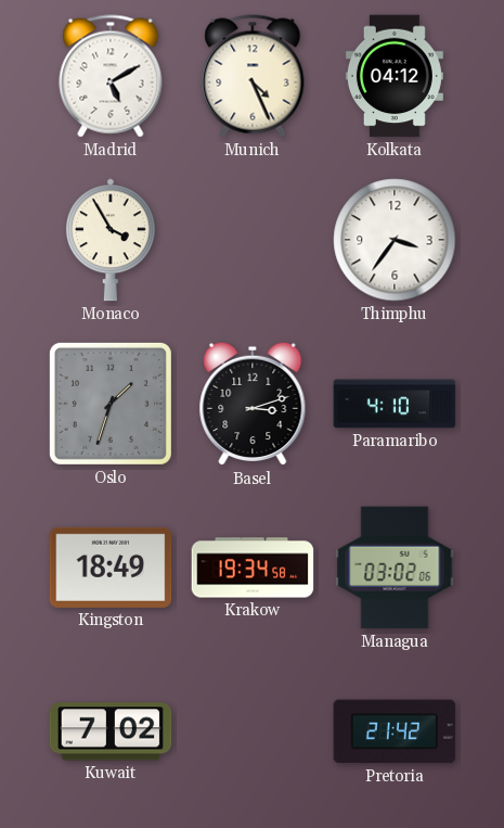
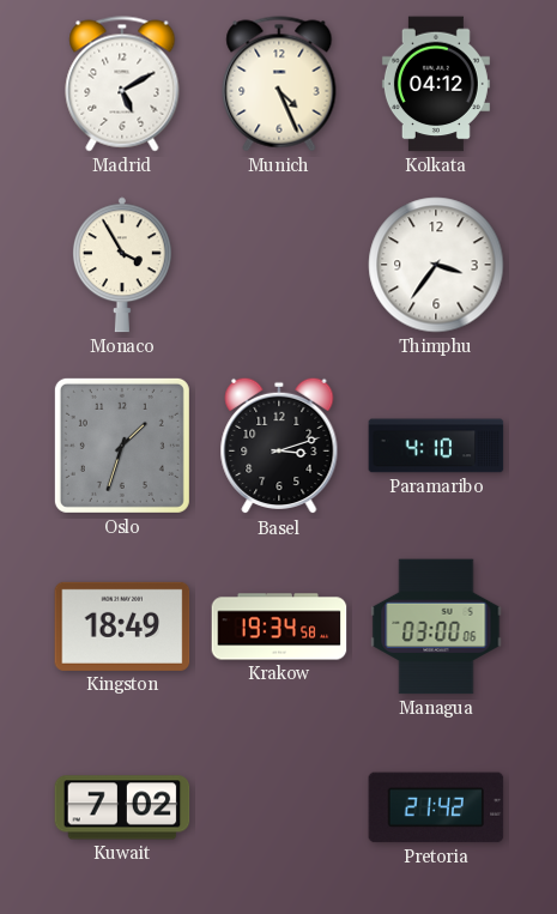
Managua: 03:02 -> 03:00
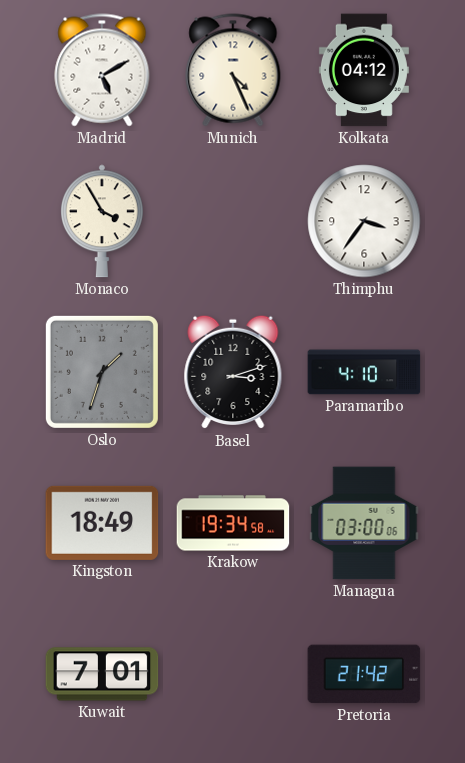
Kuwait: 7:02 -> 7:01
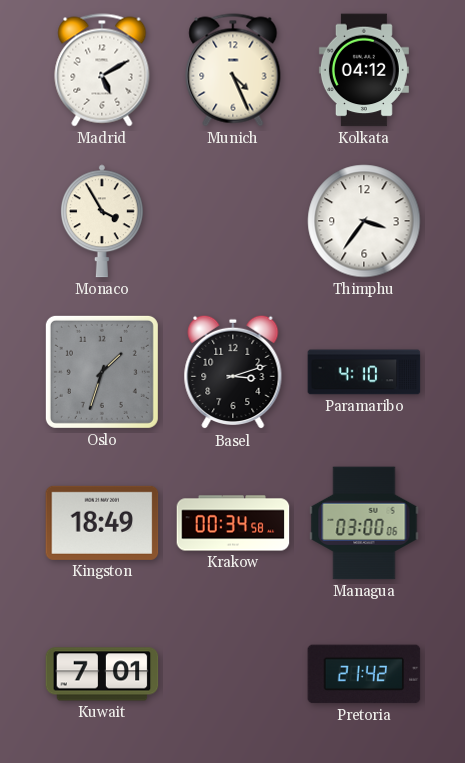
Krakow: 19:34 -> 00:34
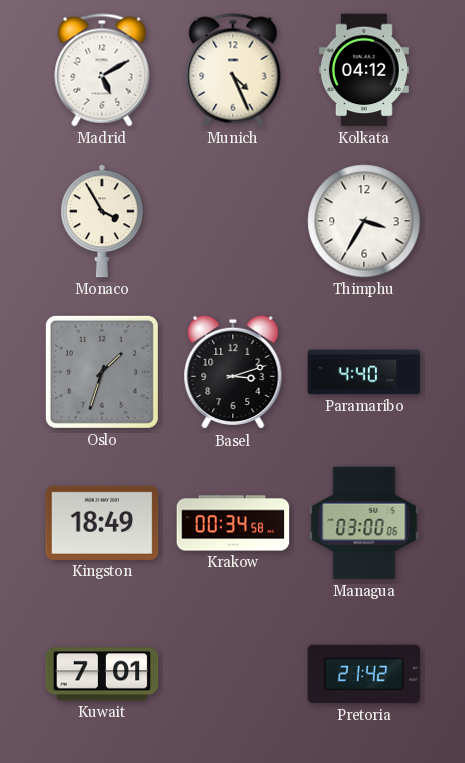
Thimphu: 3:36 -> 3:35
Paramaribo: 4:10 -> 4:40
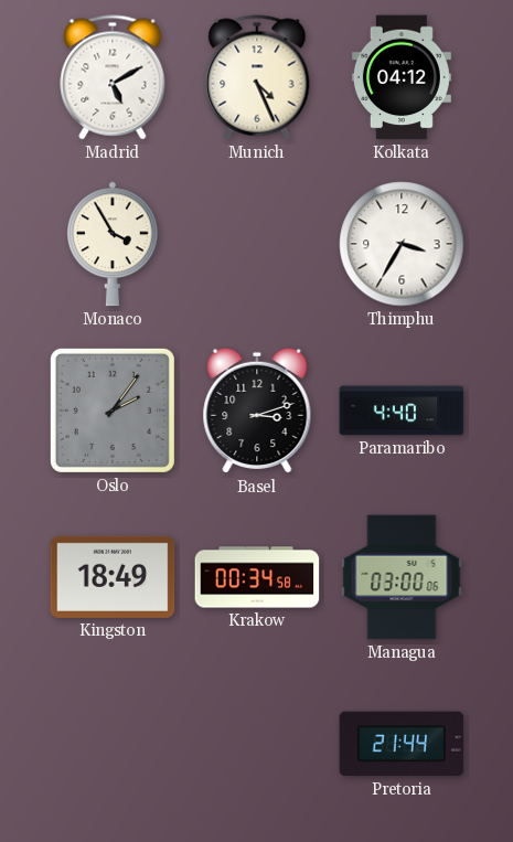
Oslo: 1:33 -> 2:06
Kuwait: 7:01 -> none
Pretoria: 21:42 -> 21:44
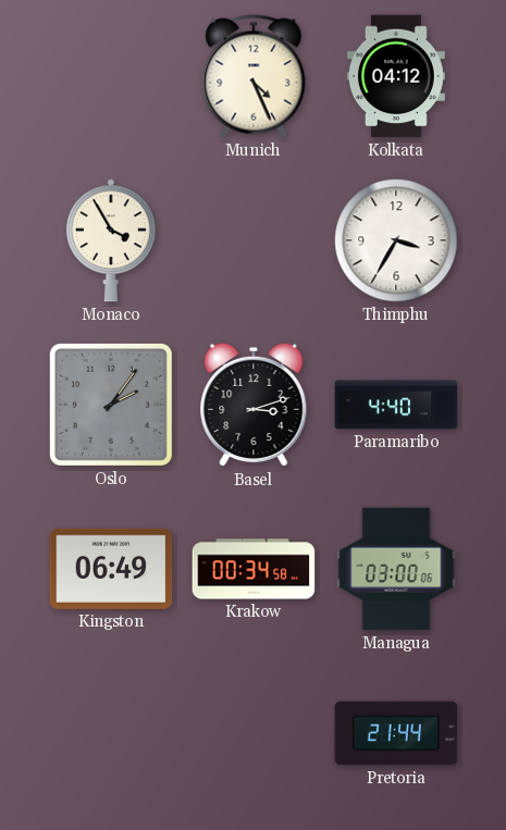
Madrid: 5:10 -> none
Kingston: 18:49 -> 06:49
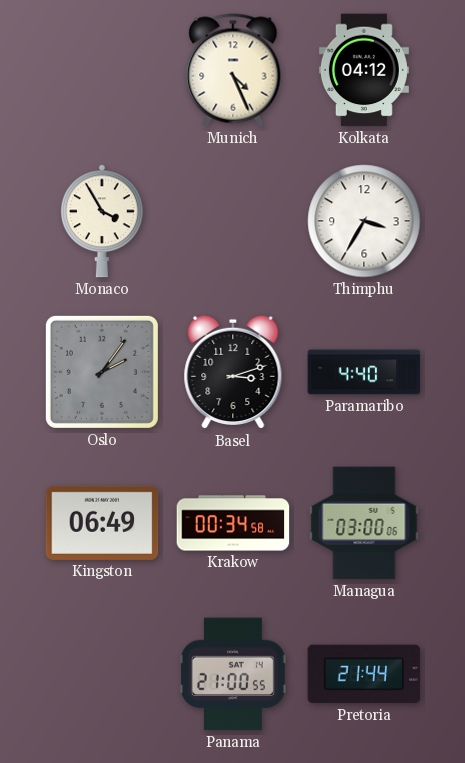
Panama: none -> 21:00
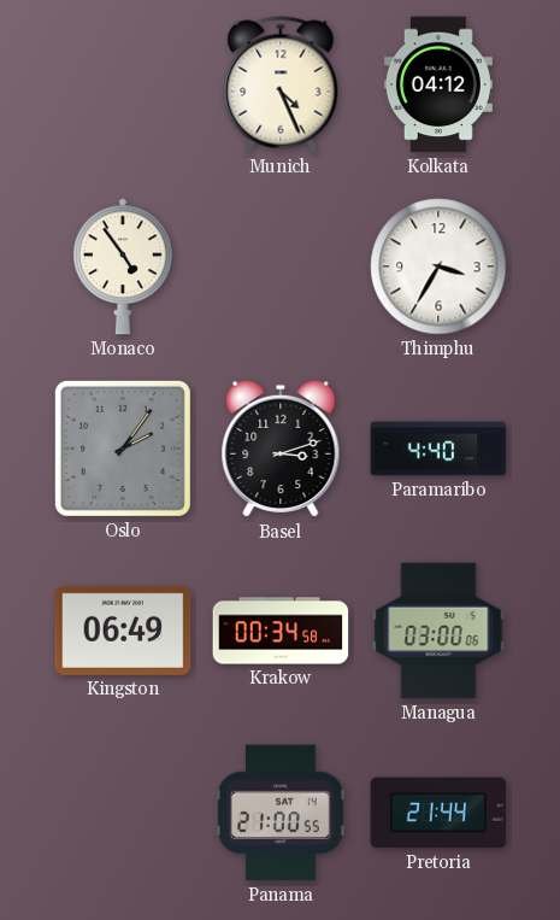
Monaco: 3:55 -> 4:54
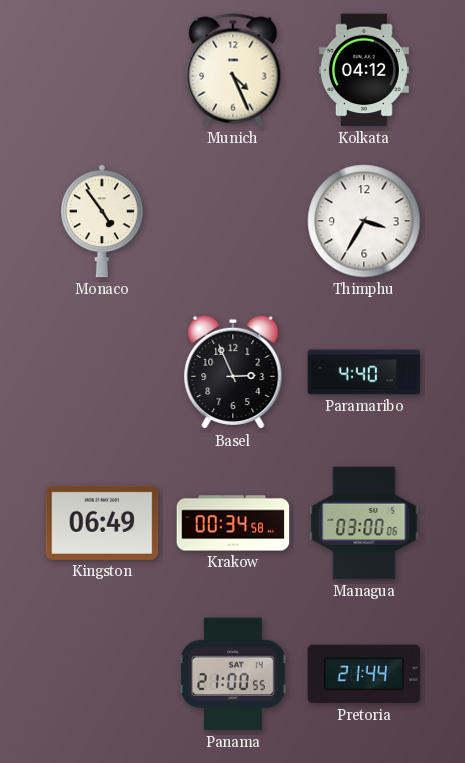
Oslo: 2:06 -> none
Basel: 3:12 -> 2:56
